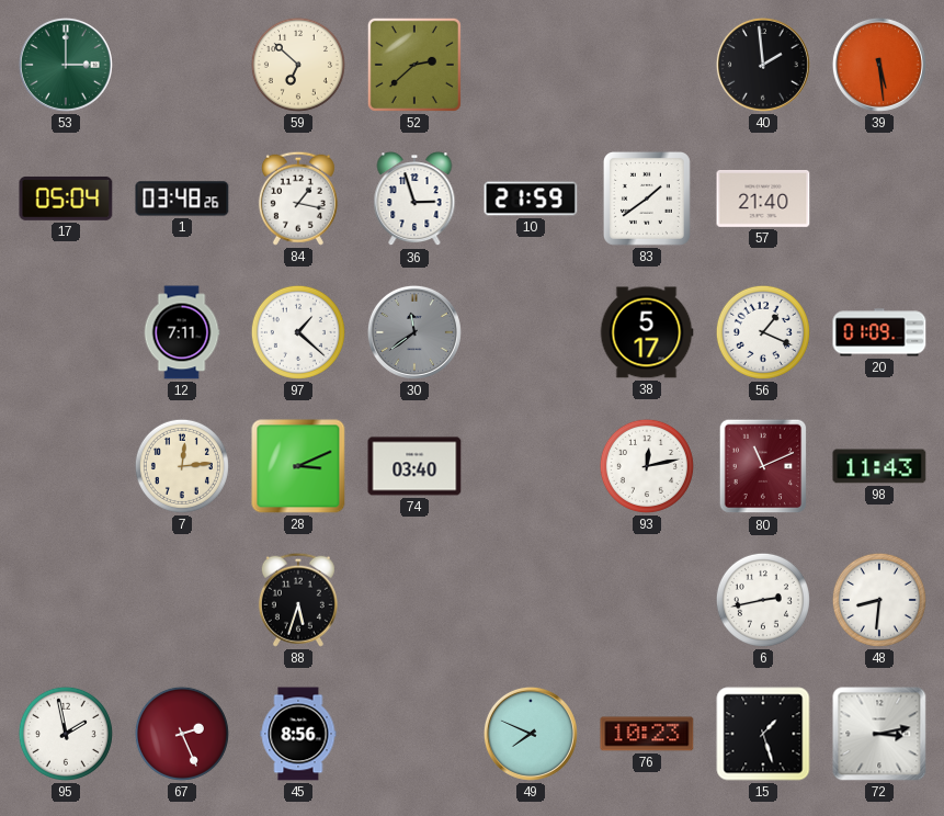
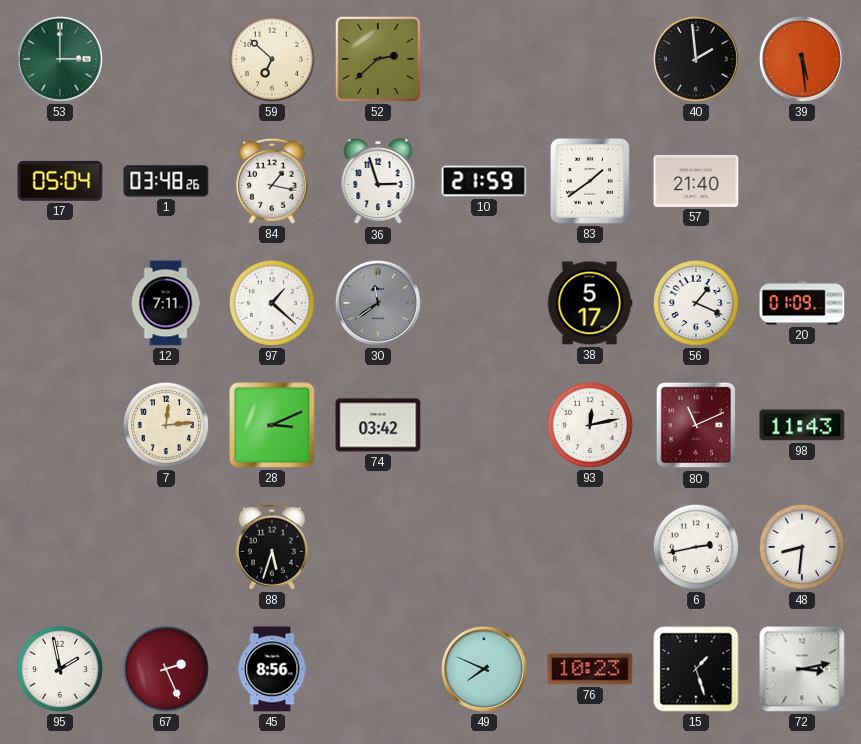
74: 03:40 -> 03:42
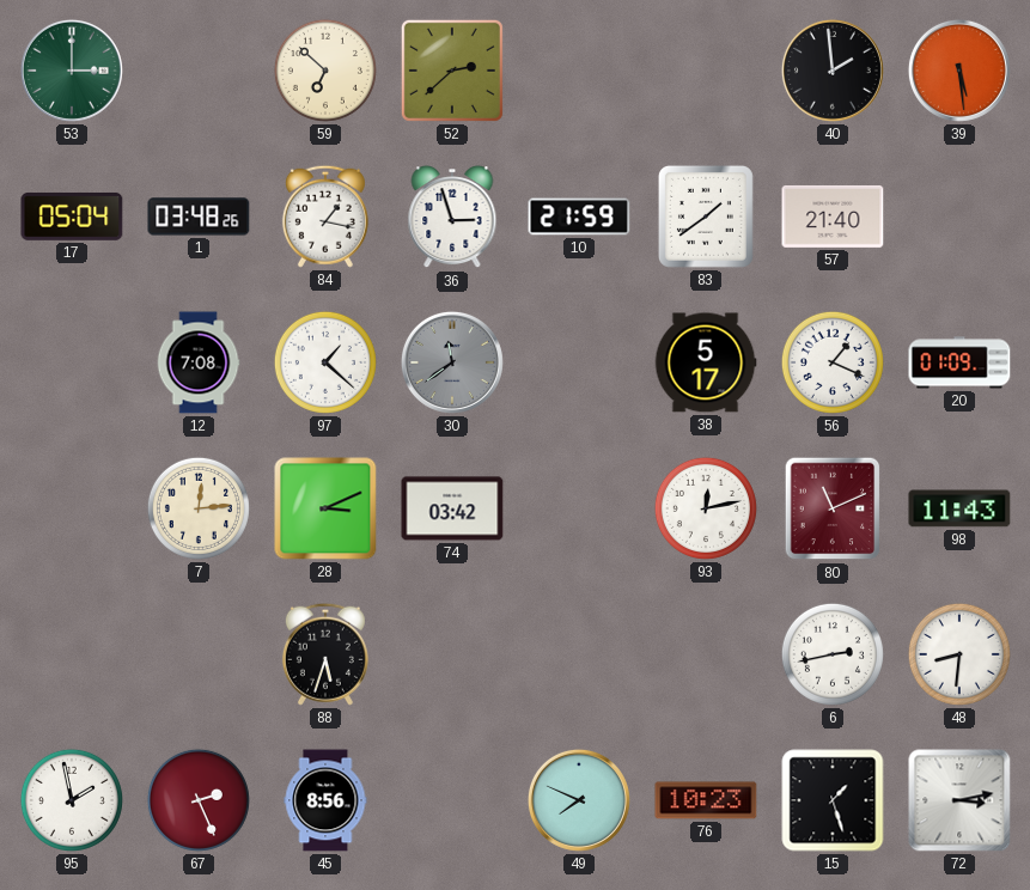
12: 7:11 -> 7:08
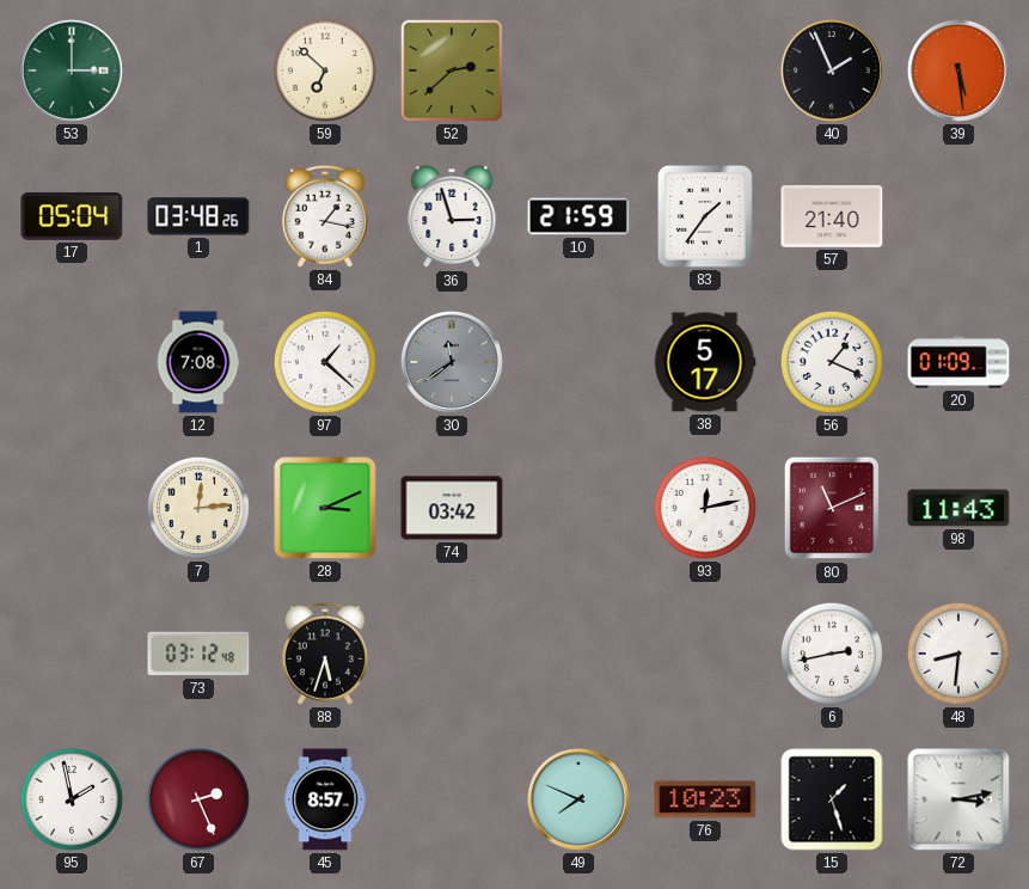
40: 1:59 -> 1:56
83: 1:39 -> 1:36
73: none -> 03:12
45: 8:56 -> 8:57
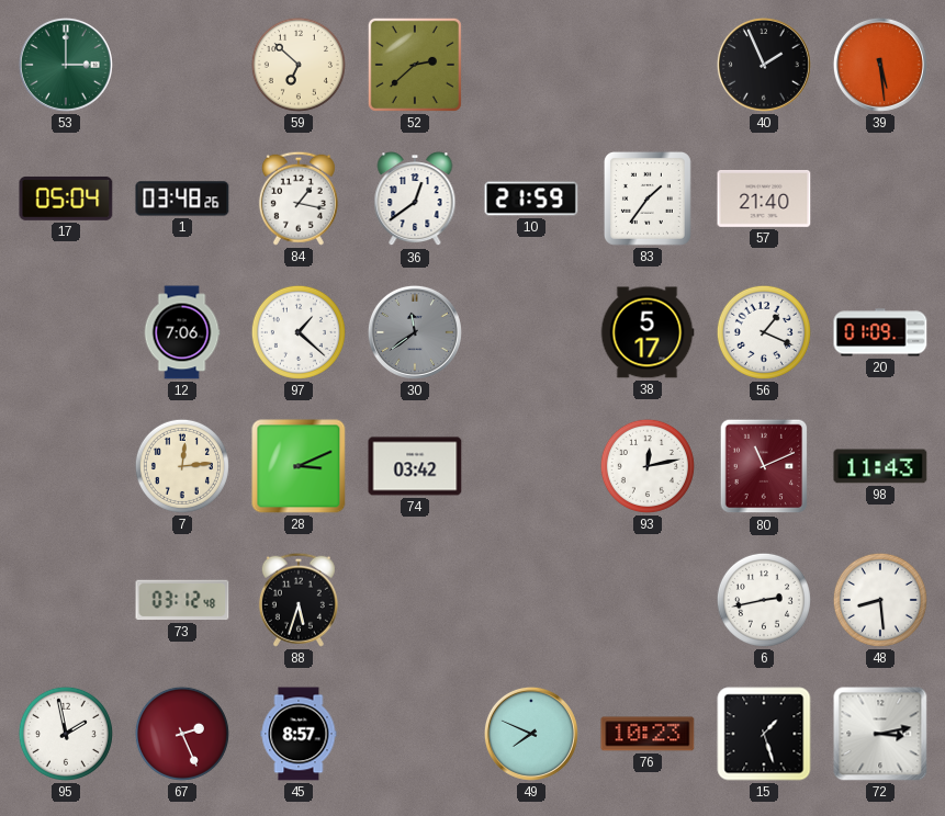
36: 2:57 -> 12:39
12: 7:08 -> 7:06
48: 8:31 -> 8:29
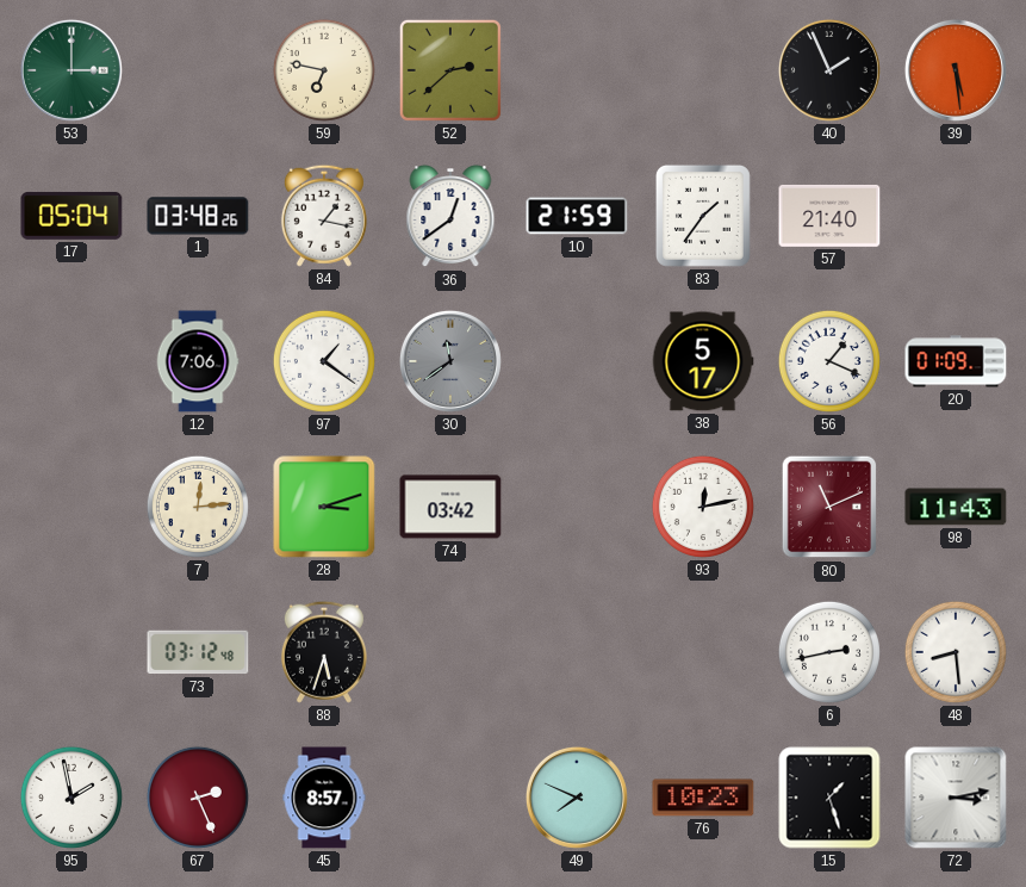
59: 6:52 -> 6:47
97: 1:22 -> 1:21
28: 3:11 -> 3:12
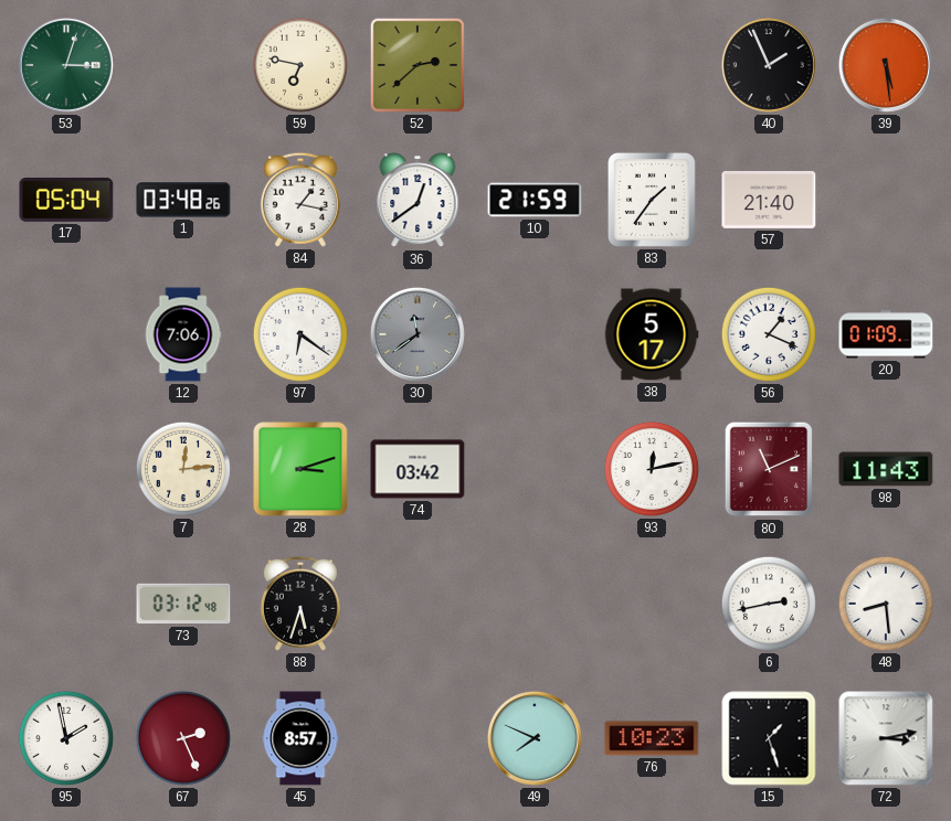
53: 3:00 -> 3:03
97: 1:21 -> 6:21
